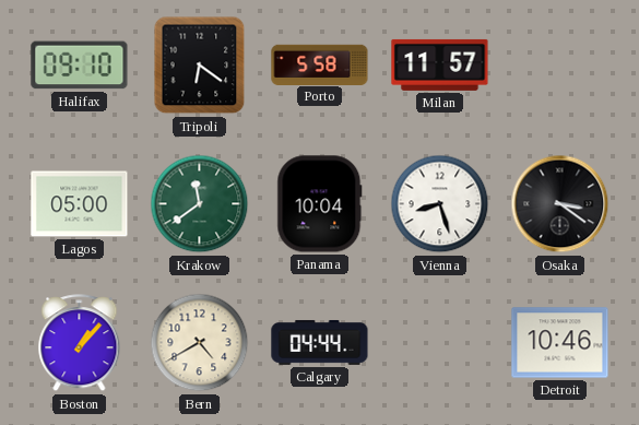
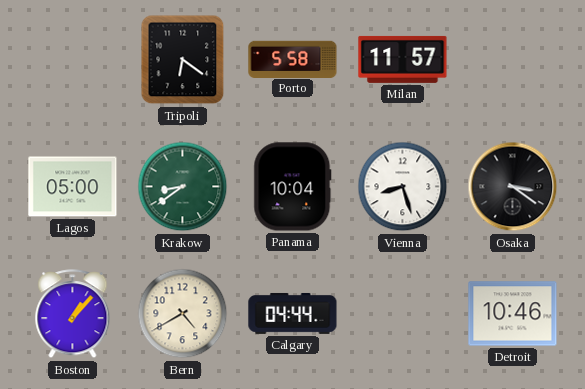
Halifax: 09:10 -> none
Krakow: 11:39 -> 8:39
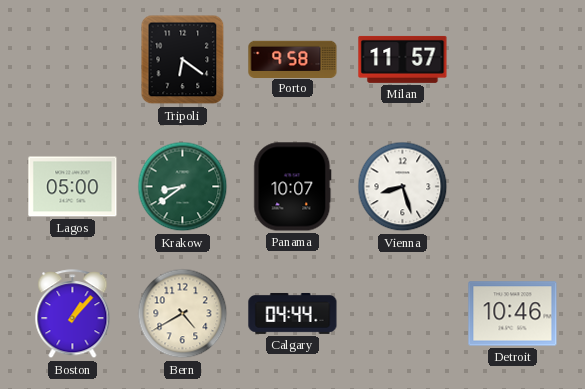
Porto: 5:58 -> 9:58
Panama: 10:04 -> 10:07
Osaka: 3:21 -> none
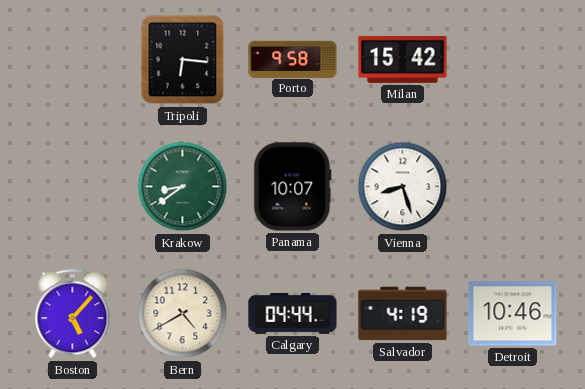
Tripoli: 6:21 -> 6:16
Milan: 11:57 -> 15:42
Lagos: 05:00 -> none
Boston: 1:07 -> 5:07
Salvador: none -> 4:19
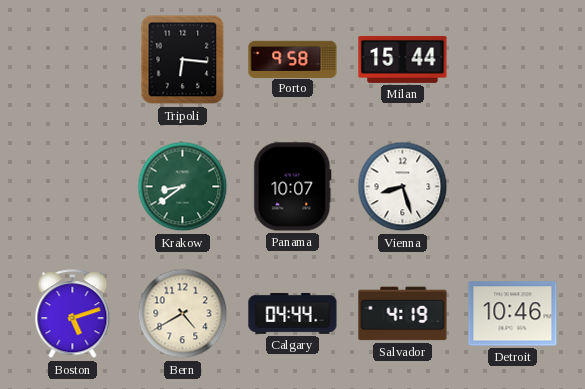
Milan: 15:42 -> 15:44
Boston: 5:07 -> 5:12
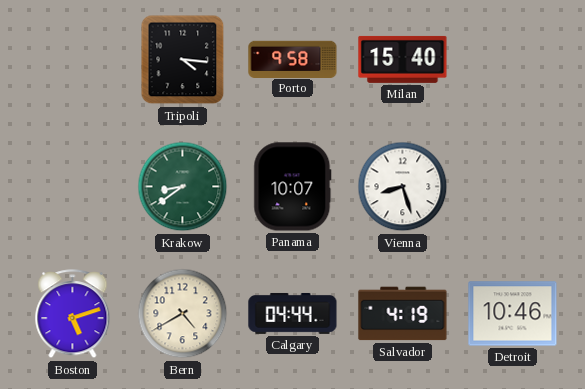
Tripoli: 6:16 -> 4:16
Milan: 15:44 -> 15:40
